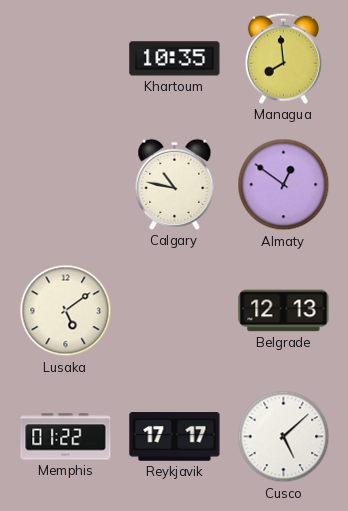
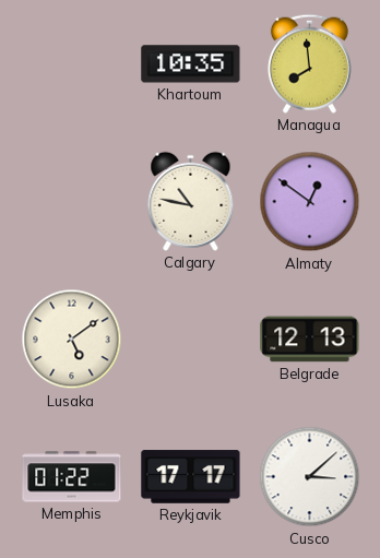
Cusco: 5:08 -> 3:08
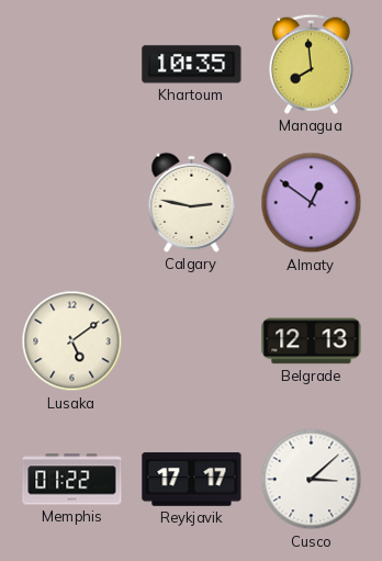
Calgary: 10:47 -> 2:47
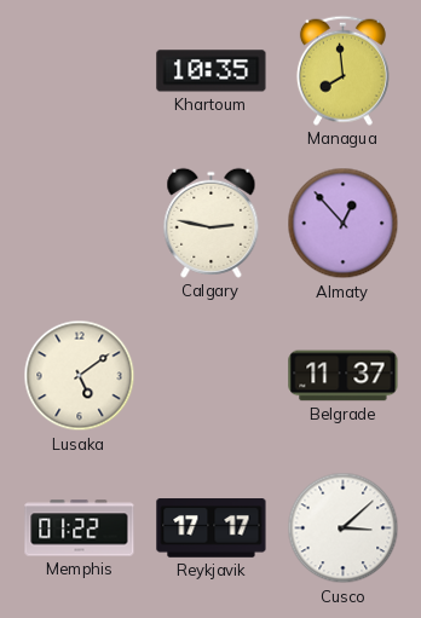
Almaty: 12:51 -> 12:53
Belgrade: 12:13 -> 11:37
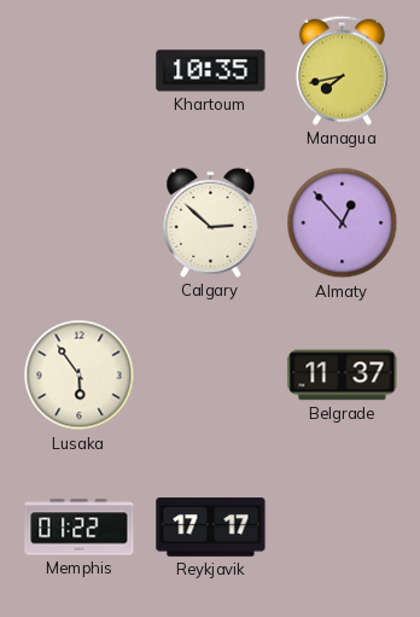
Managua: 7:59 -> 7:43
Calgary: 2:47 -> 2:52
Lusaka: 5:09 -> 5:54
Cusco: 3:08 -> none
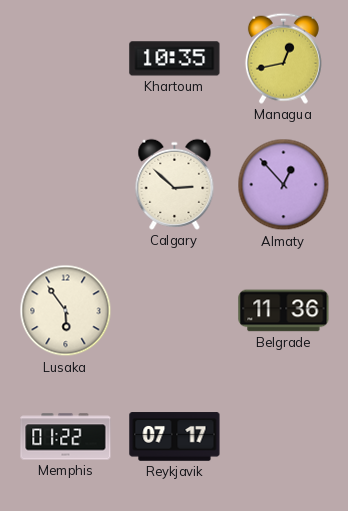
Managua: 7:43 -> 12:43
Belgrade: 11:37 -> 11:36
Reykjavik: 17:17 -> 07:17
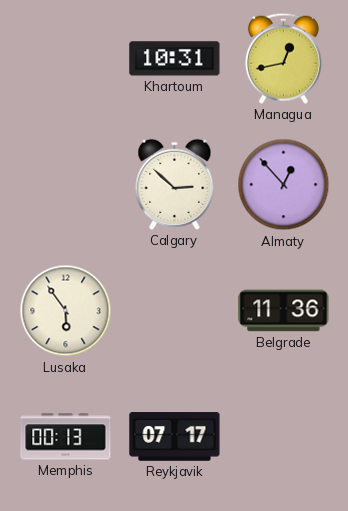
Khartoum: 10:35 -> 10:31
Memphis: 01:22 -> 00:13
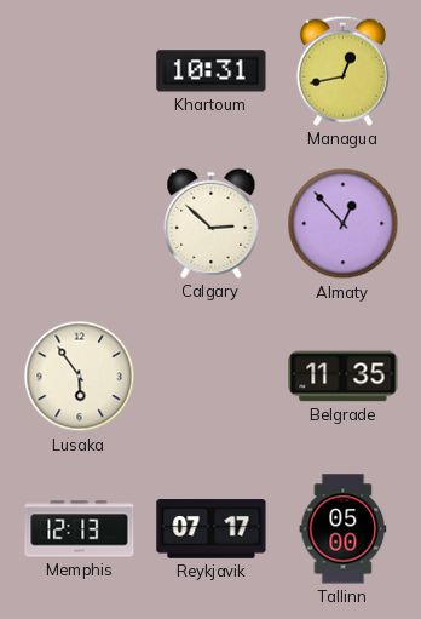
Belgrade: 11:36 -> 11:35
Memphis: 00:13 -> 12:13
Tallinn: none -> 05:00
